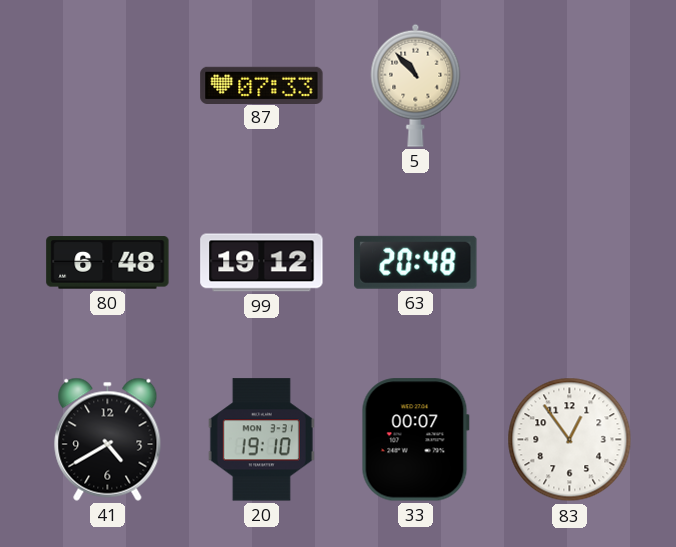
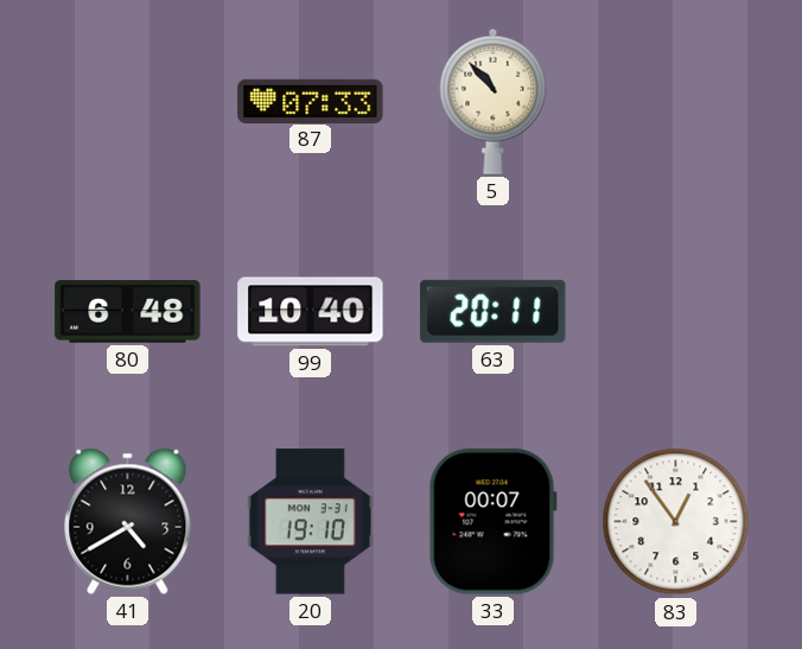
99: 19:12 -> 10:40
63: 20:48 -> 20:11
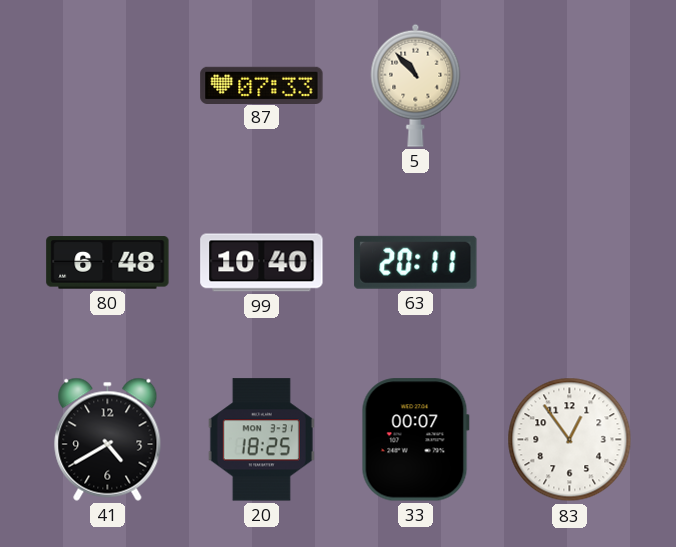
20: 19:10 -> 18:25
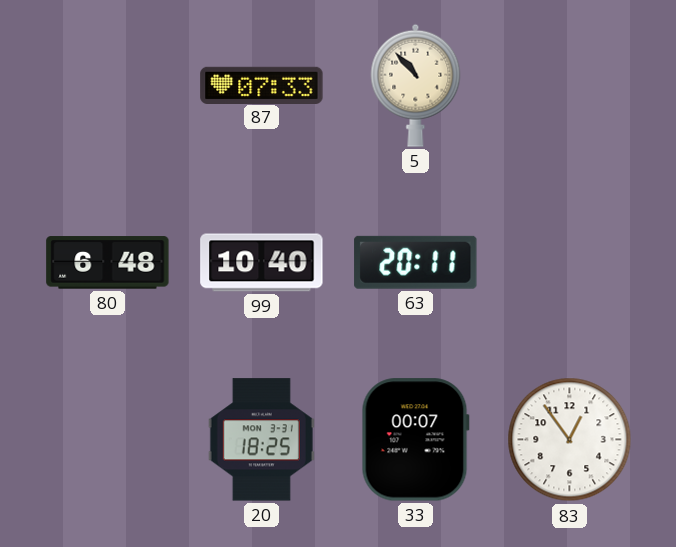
41: 4:40 -> none
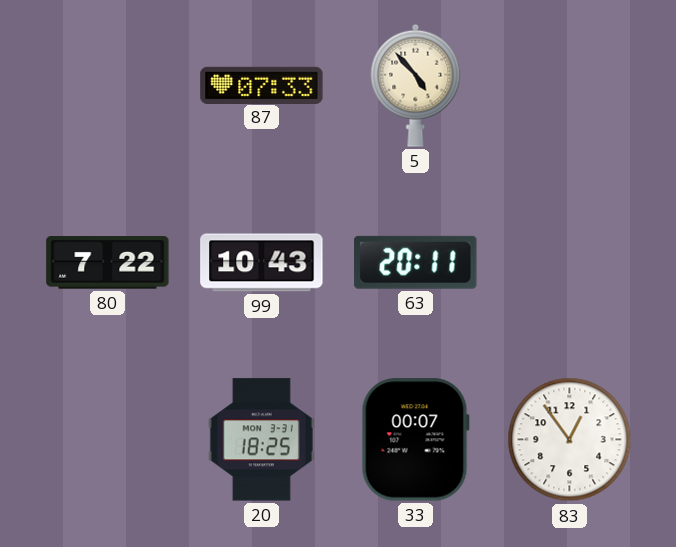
5: 10:53 -> 4:53
80: 6:48 -> 7:22
99: 10:40 -> 10:43
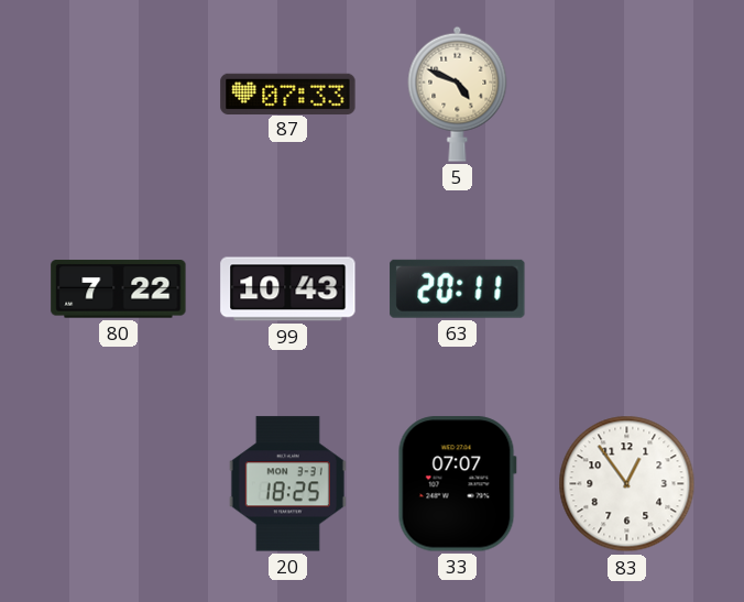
5: 4:53 -> 4:49
33: 00:07 -> 07:07
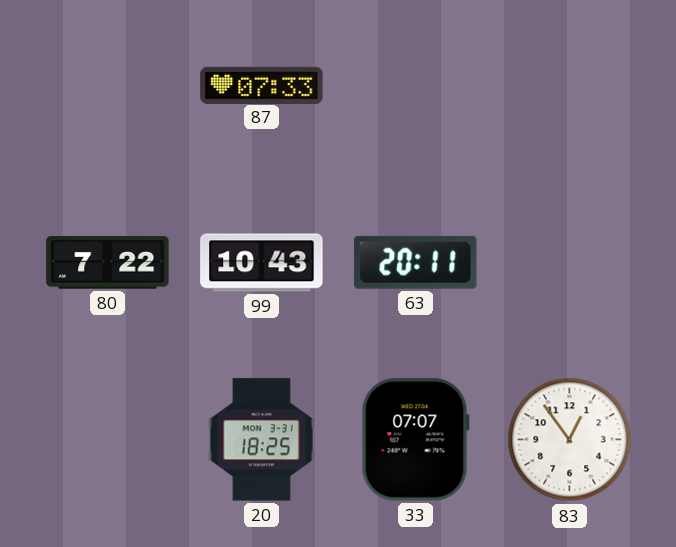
5: 4:49 -> none
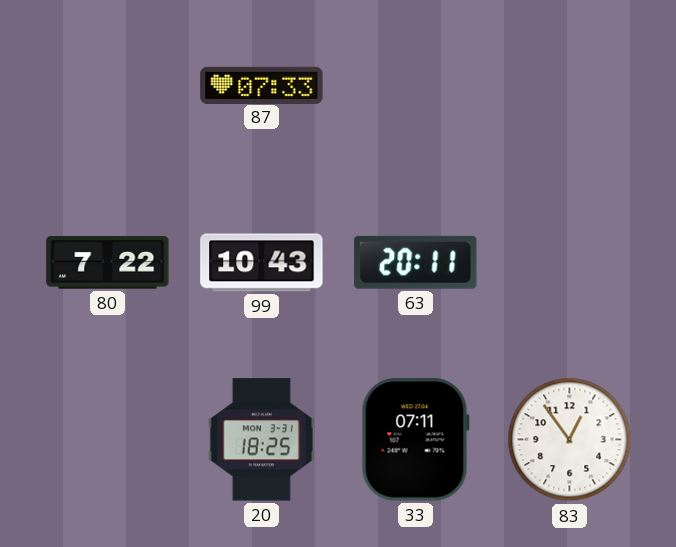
33: 07:07 -> 07:11
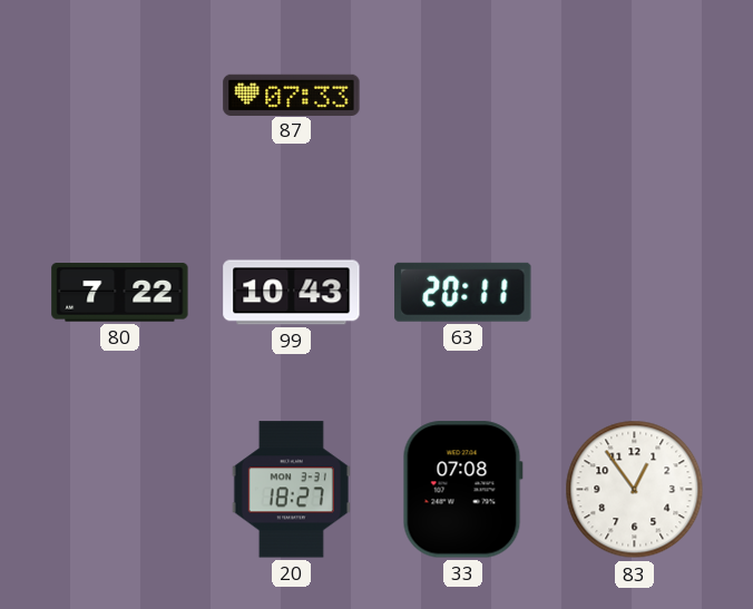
20: 18:25 -> 18:27
33: 07:11 -> 07:08
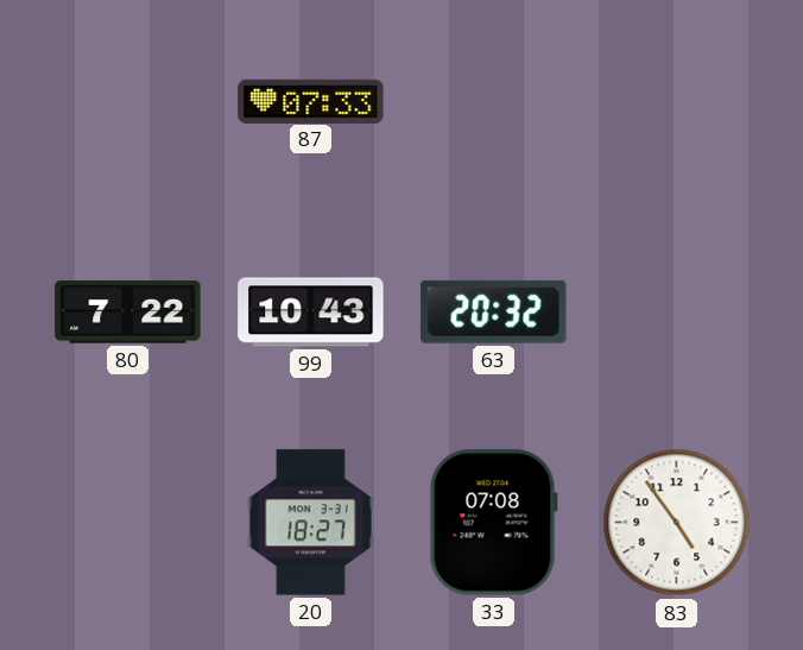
63: 20:11 -> 20:32
83: 12:54 -> 4:54
